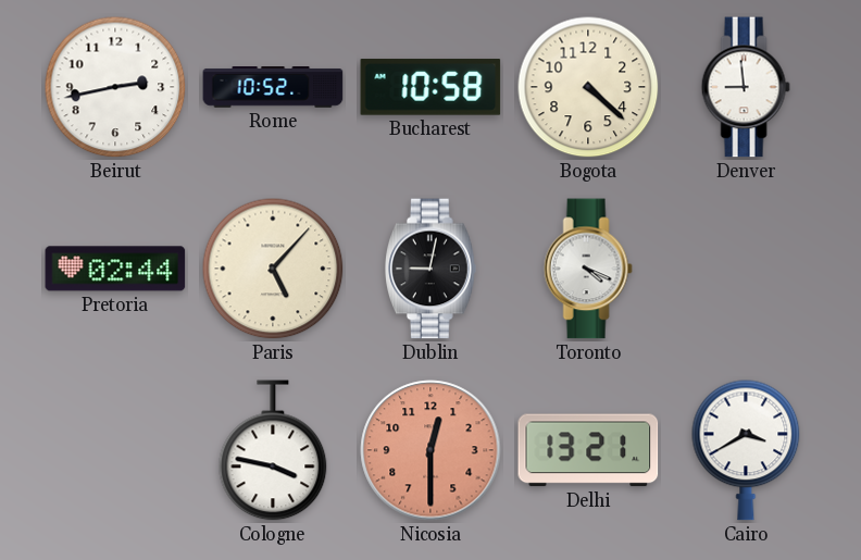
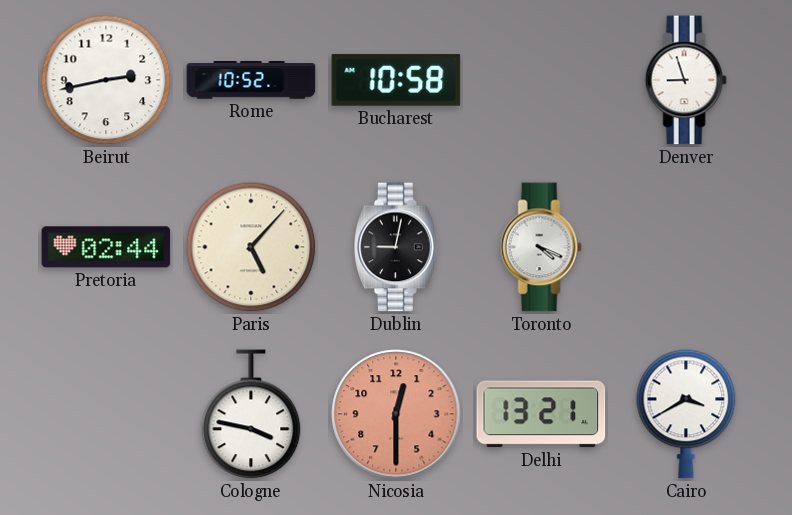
Bogota: 4:22 -> none
Denver: 8:59 -> 8:57
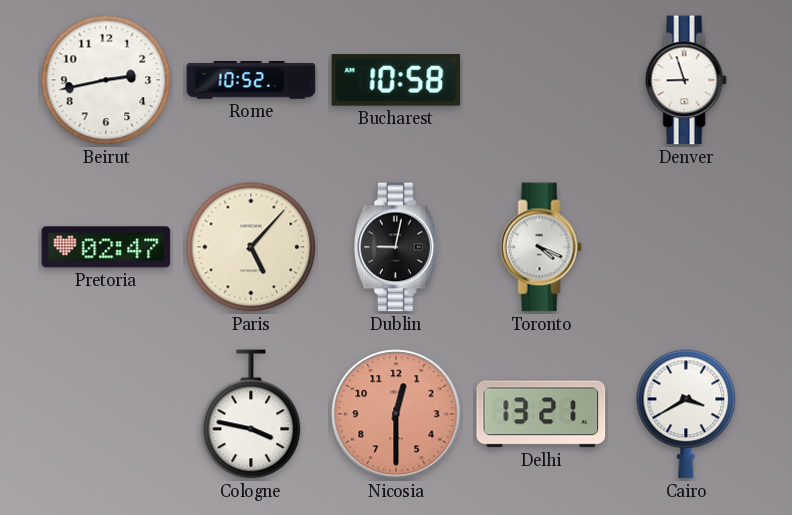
Pretoria: 02:44 -> 02:47
